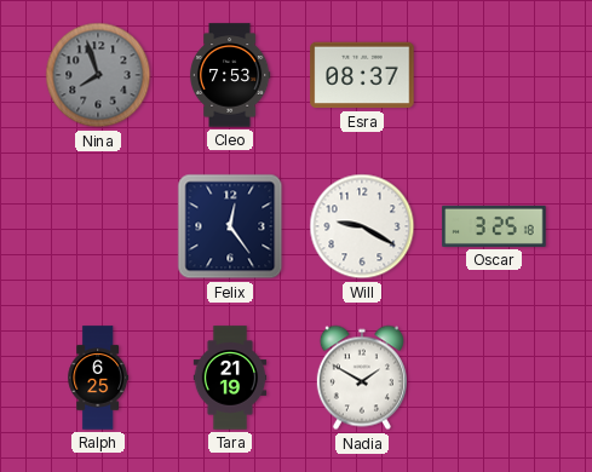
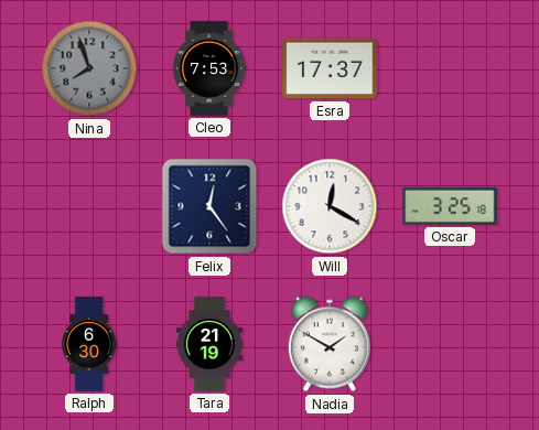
Esra: 08:37 -> 17:37
Will: 9:20 -> 12:20
Ralph: 6:25 -> 6:30
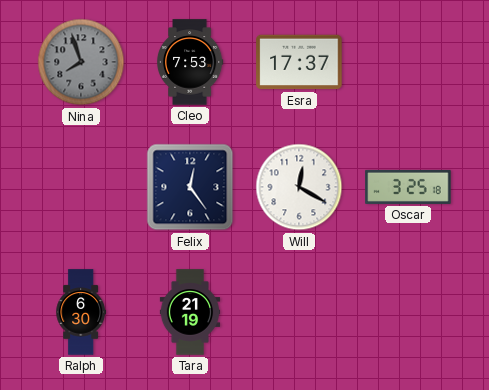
Nadia: 1:50 -> none
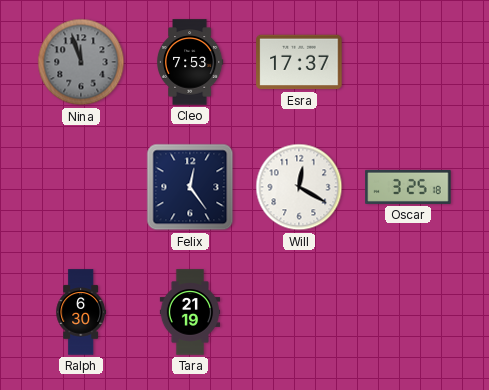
Nina: 7:57 -> 11:57
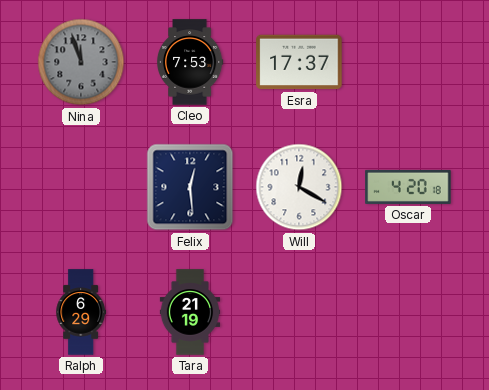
Felix: 12:24 -> 12:29
Oscar: 3:25 -> 4:20
Ralph: 6:30 -> 6:29
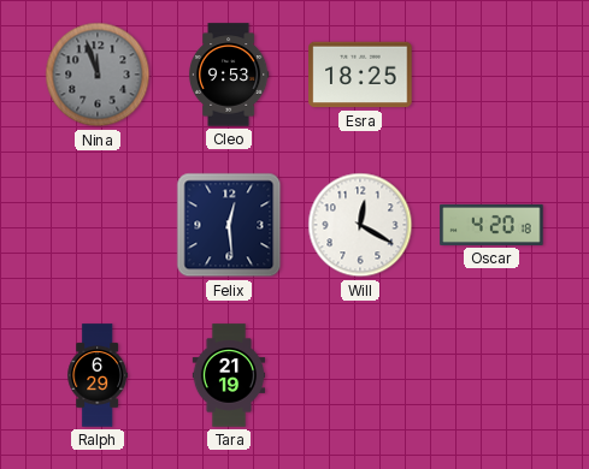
Cleo: 7:53 -> 9:53
Esra: 17:37 -> 18:25
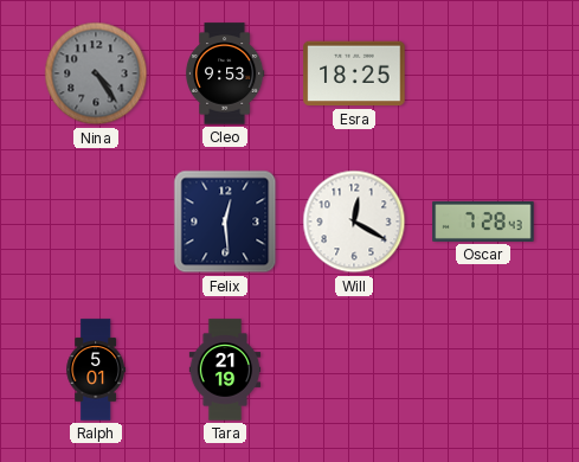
Nina: 11:57 -> 4:24
Oscar: 4:20 -> 7:28
Ralph: 6:29 -> 5:01
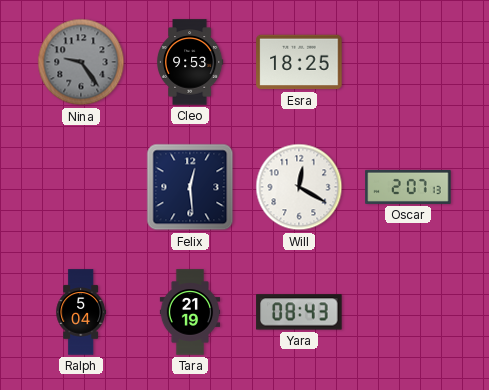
Nina: 4:24 -> 9:24
Oscar: 7:28 -> 2:07
Ralph: 5:01 -> 5:04
Yara: none -> 08:43
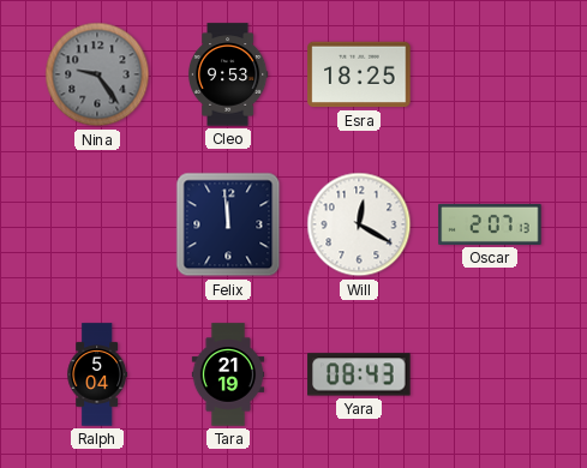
Felix: 12:29 -> 11:59
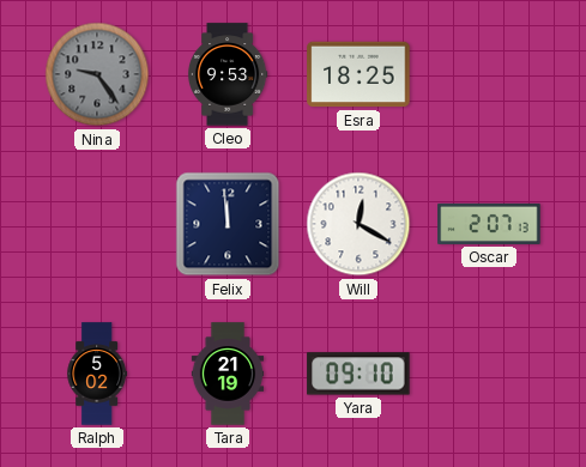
Ralph: 5:04 -> 5:02
Yara: 08:43 -> 09:10
